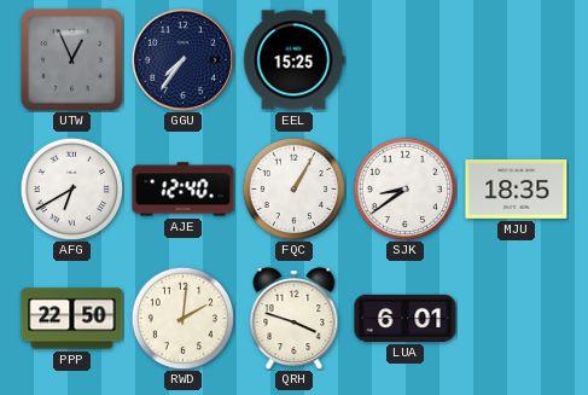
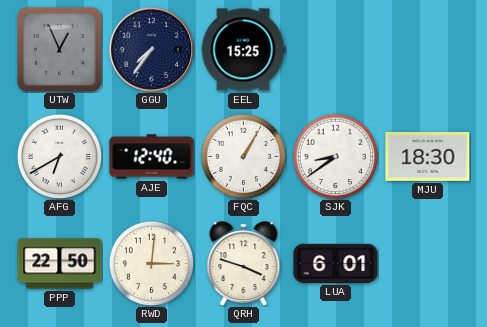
MJU: 18:35 -> 18:30
RWD: 2:01 -> 3:01
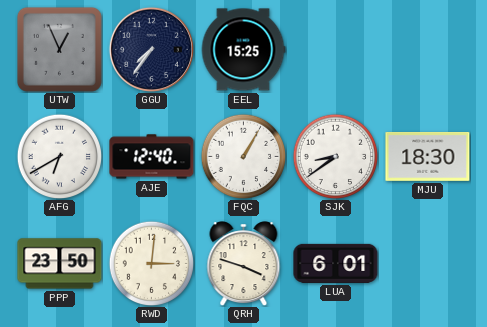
PPP: 22:50 -> 23:50
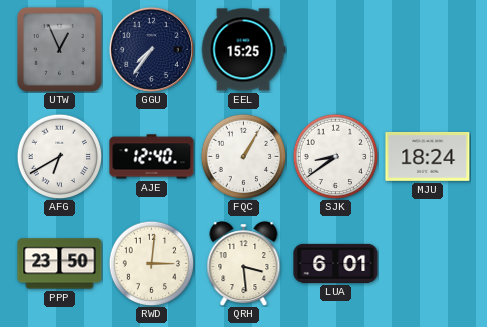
MJU: 18:30 -> 18:24
QRH: 3:48 -> 3:29
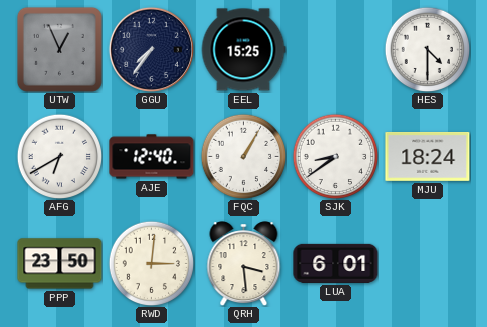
HES: none -> 4:30
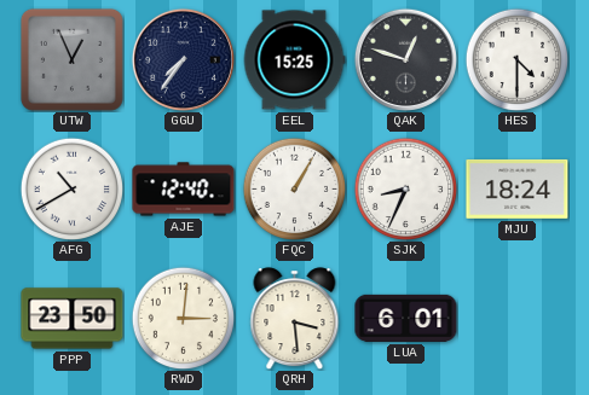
QAK: none -> 12:48
AFG: 6:40 -> 10:40
SJK: 8:39 -> 8:34
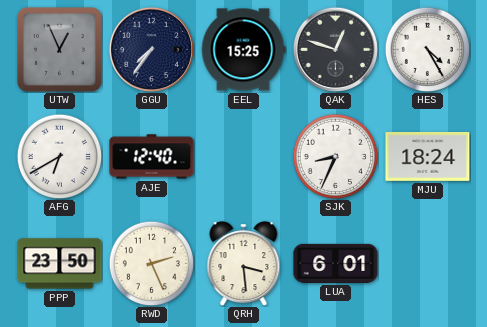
HES: 4:30 -> 4:25
AFG: 10:40 -> 6:40
FQC: 1:05 -> none
RWD: 3:01 -> 2:26
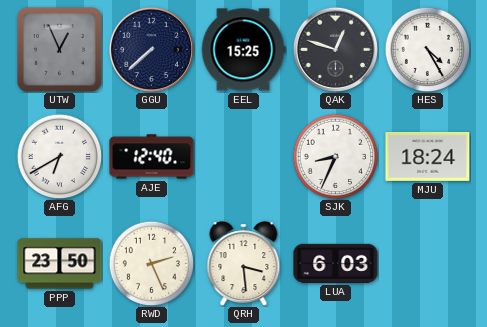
GGU: 7:36 -> 7:38
LUA: 6:01 -> 6:03
